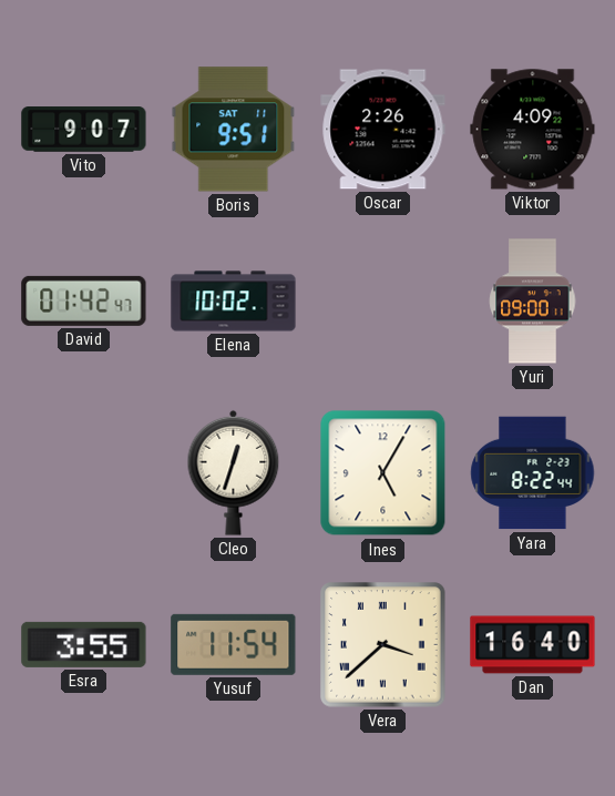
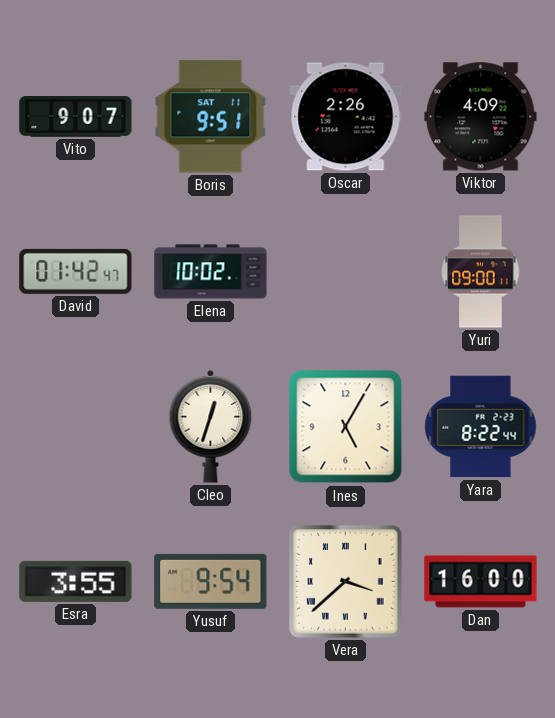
Yusuf: 11:54 -> 9:54
Dan: 16:40 -> 16:00
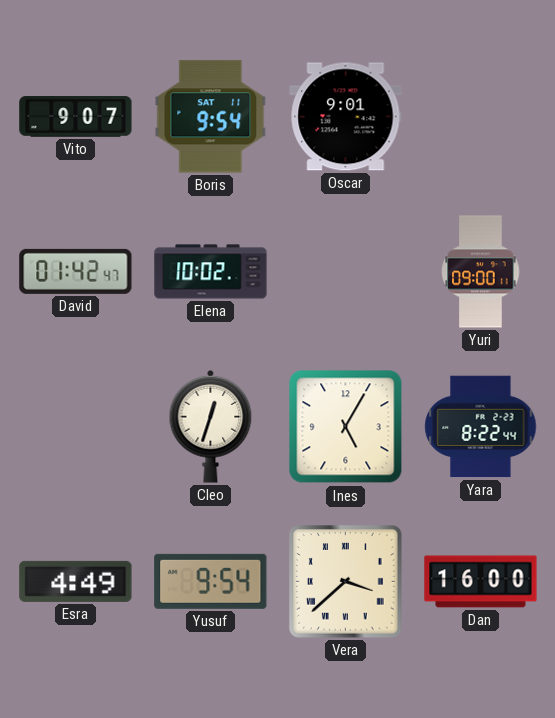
Boris: 9:51 -> 9:54
Oscar: 2:26 -> 9:01
Viktor: 4:09 -> none
Esra: 3:55 -> 4:49
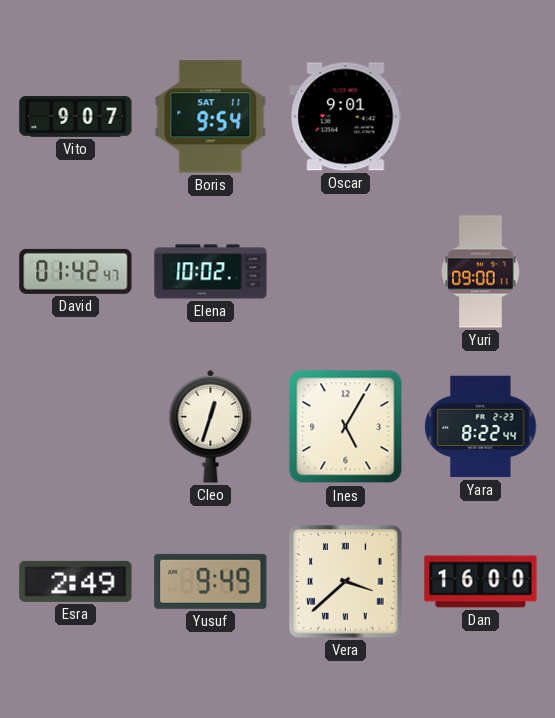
Esra: 4:49 -> 2:49
Yusuf: 9:54 -> 9:49
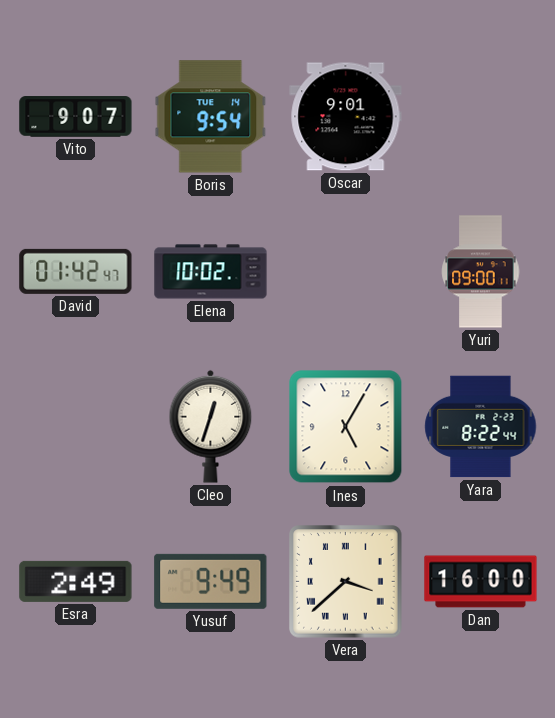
Boris date: SAT 11 -> TUE 14
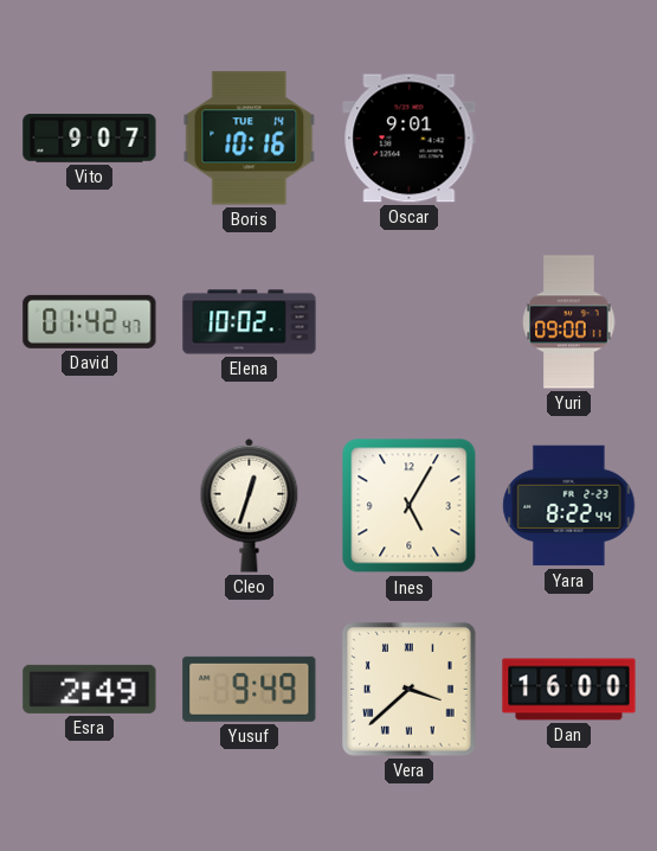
Boris: 9:54 -> 10:16
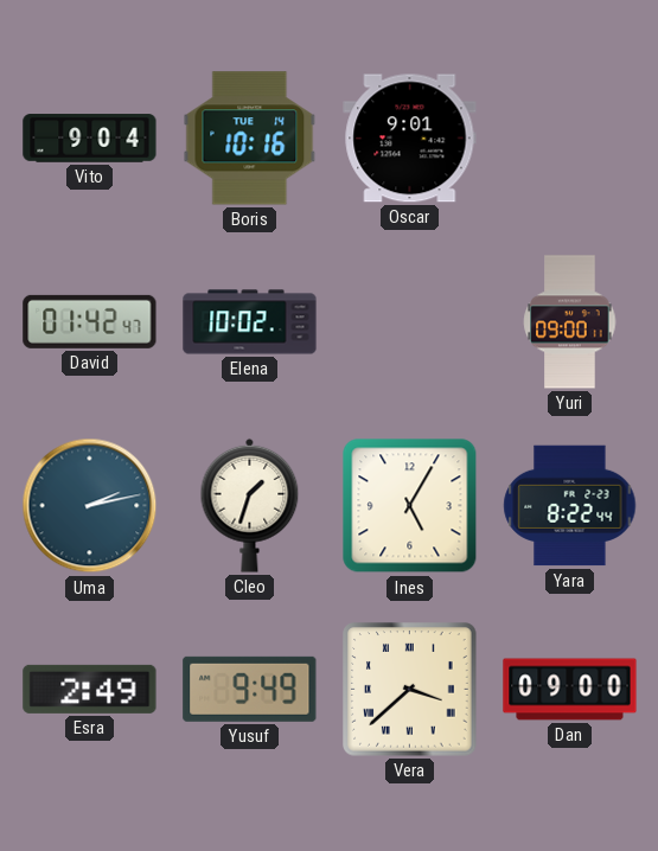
Vito: 9:07 -> 9:04
Uma: none -> 2:13
Cleo: 12:33 -> 1:33
Dan: 16:00 -> 09:00
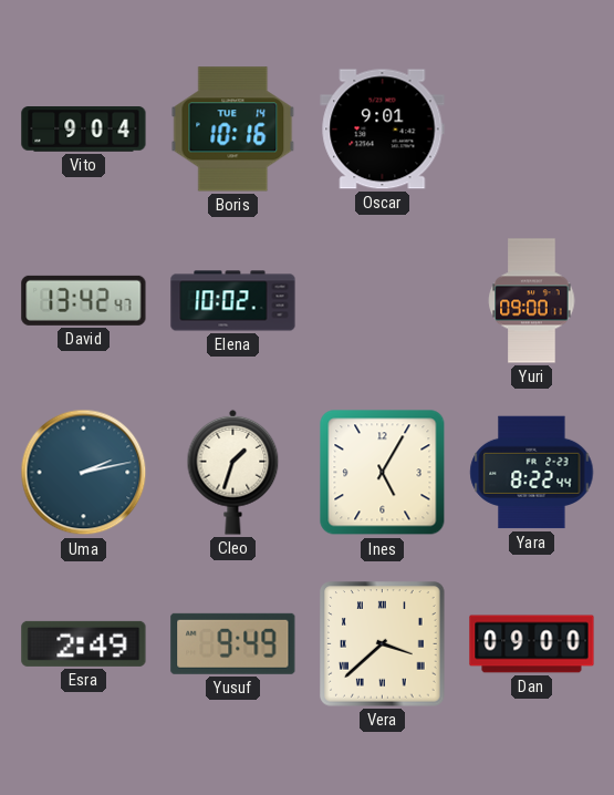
David: 01:42 -> 13:42
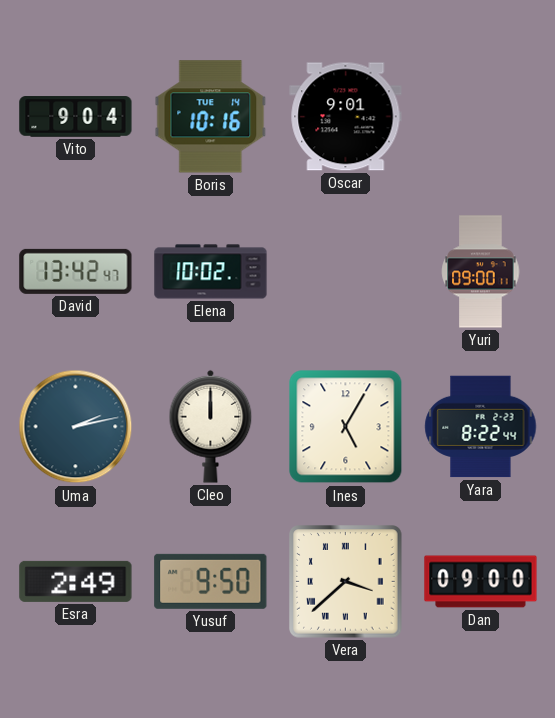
Cleo: 1:33 -> 12:00
Yusuf: 9:49 -> 9:50
